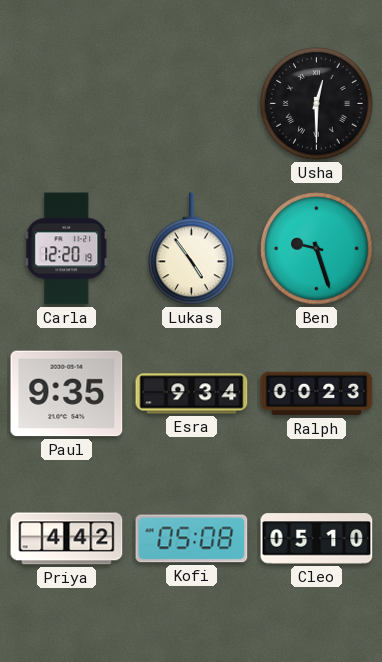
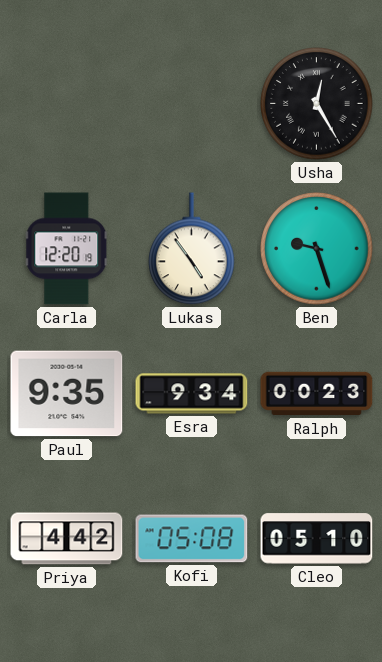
Usha: 12:30 -> 12:25
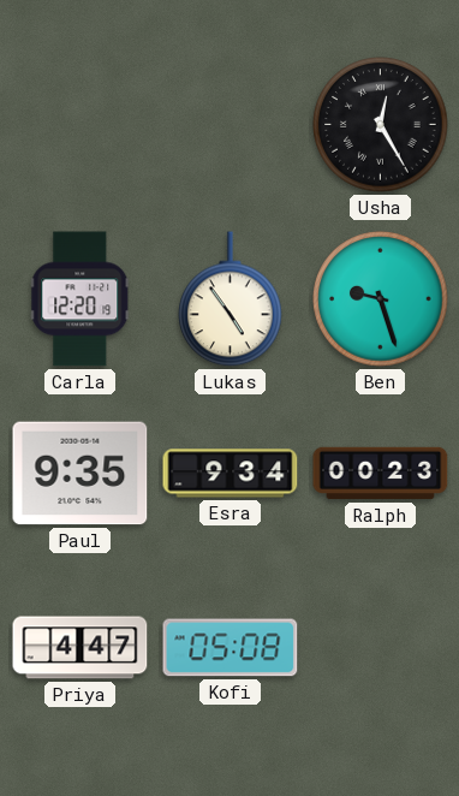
Priya: 4:42 -> 4:47
Cleo: 05:10 -> none
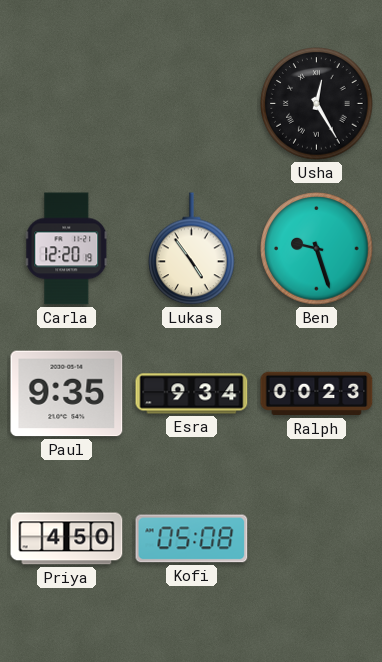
Priya: 4:47 -> 4:50
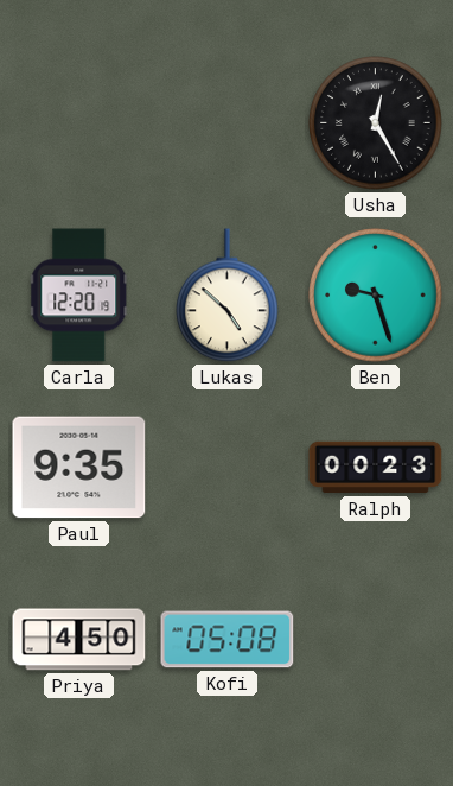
Lukas: 4:54 -> 4:52
Esra: 9:34 -> none
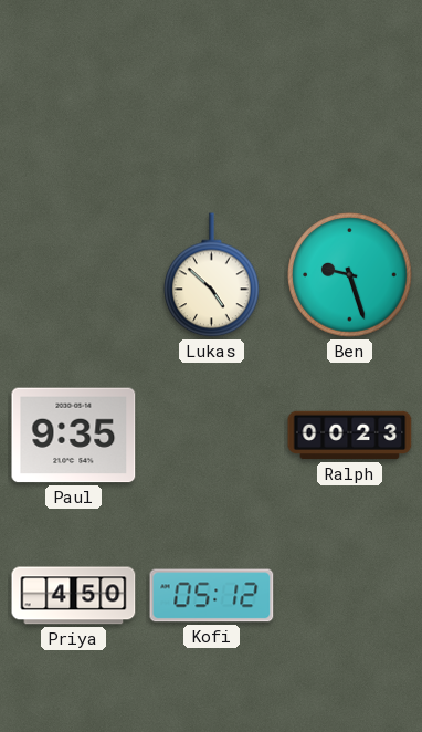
Usha: 12:25 -> none
Carla: 12:20 -> none
Kofi: 05:08 -> 05:12
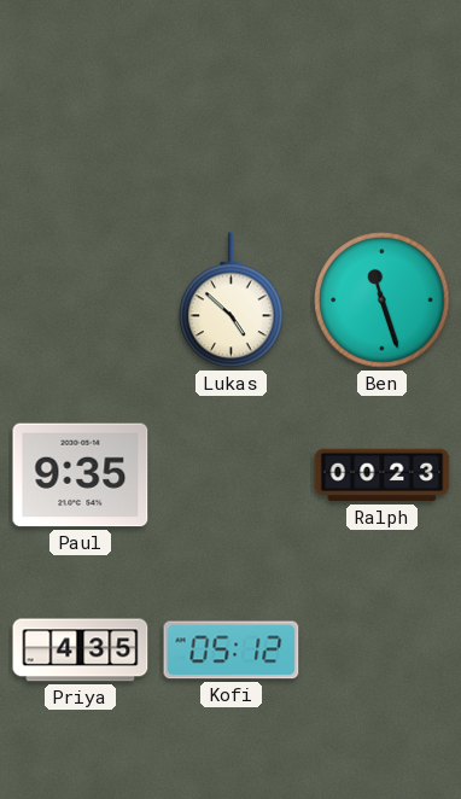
Ben: 9:27 -> 11:27
Priya: 4:50 -> 4:35
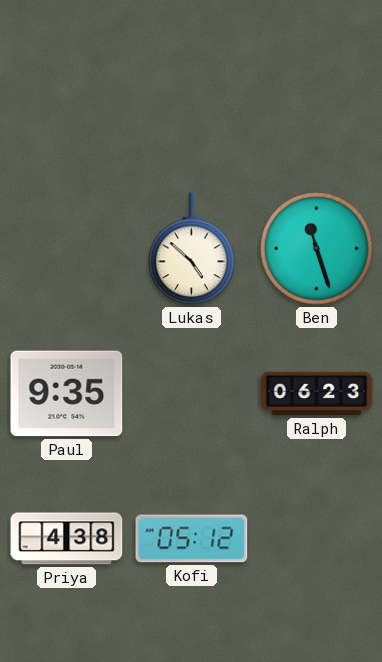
Ralph: 00:23 -> 06:23
Priya: 4:35 -> 4:38
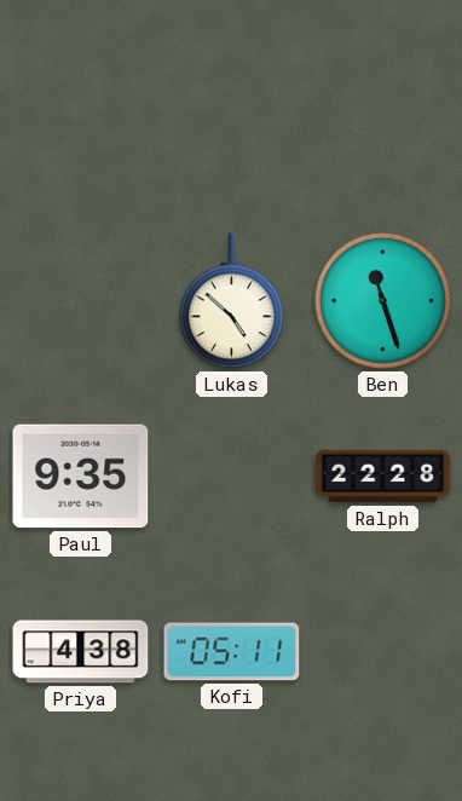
Ralph: 06:23 -> 22:28
Kofi: 05:12 -> 05:11
